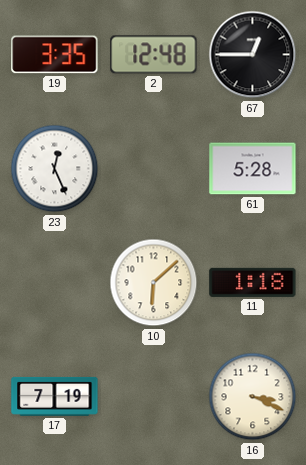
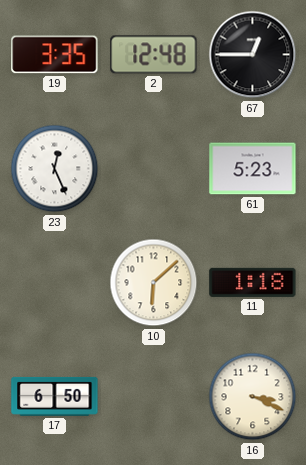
61: 5:28 -> 5:23
17: 7:19 -> 6:50
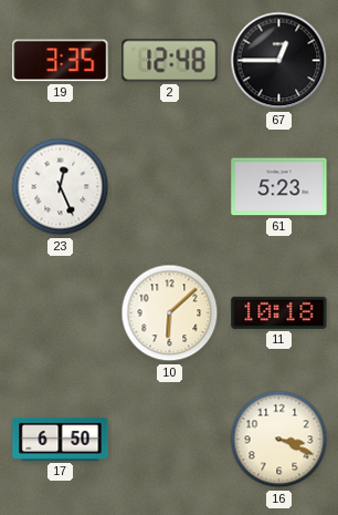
11: 1:18 -> 10:18
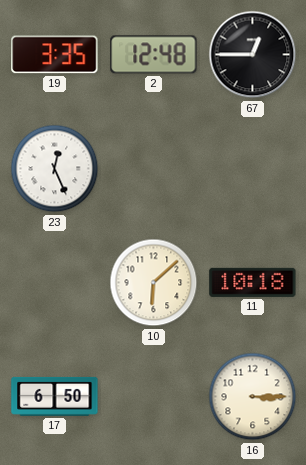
61: 5:23 -> none
16: 3:19 -> 3:15
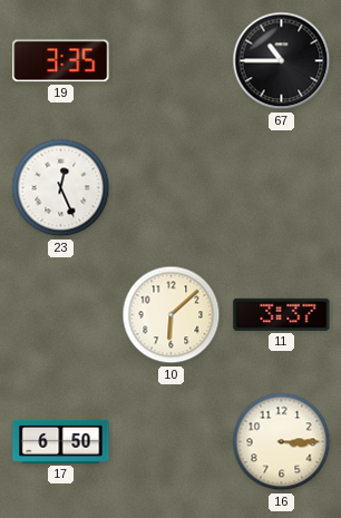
2: 12:48 -> none
67: 12:45 -> 10:45
11: 10:18 -> 3:37
